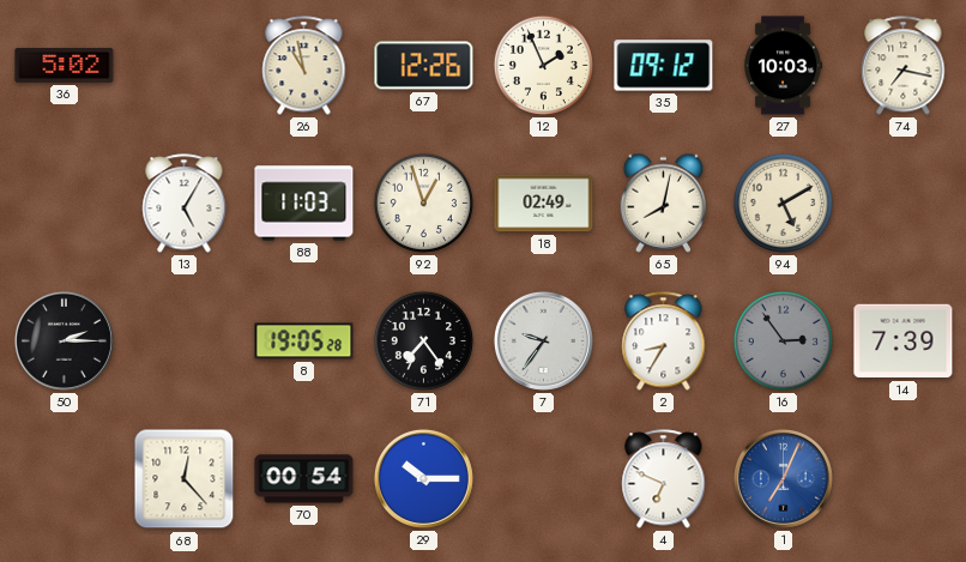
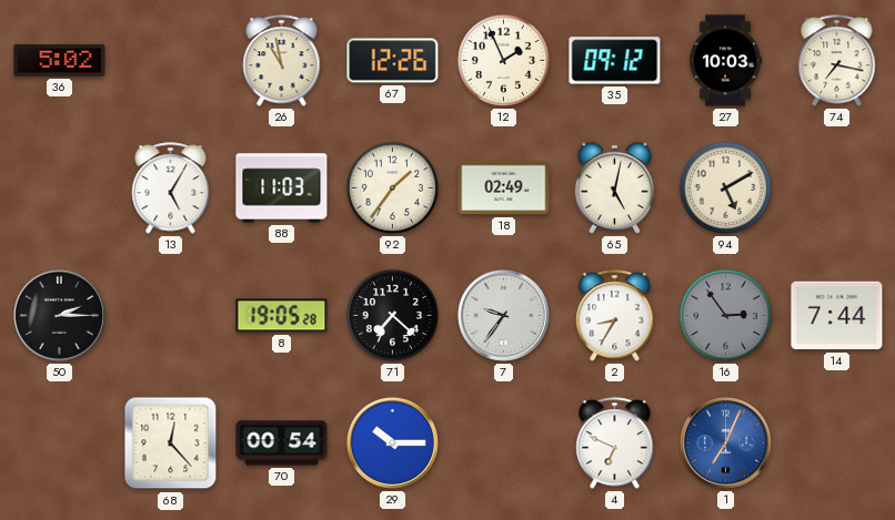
92: 12:57 -> 1:36
65: 8:02 -> 5:02
71: 7:24 -> 7:22
14: 7:39 -> 7:44
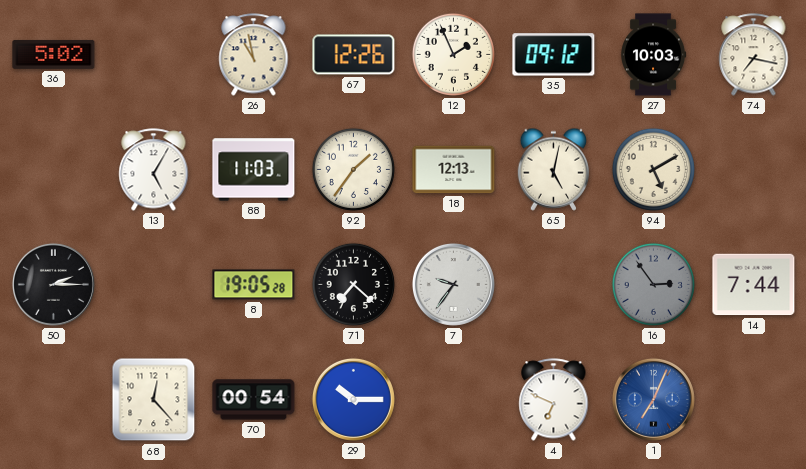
18: 02:49 -> 12:13
2: 8:35 -> none
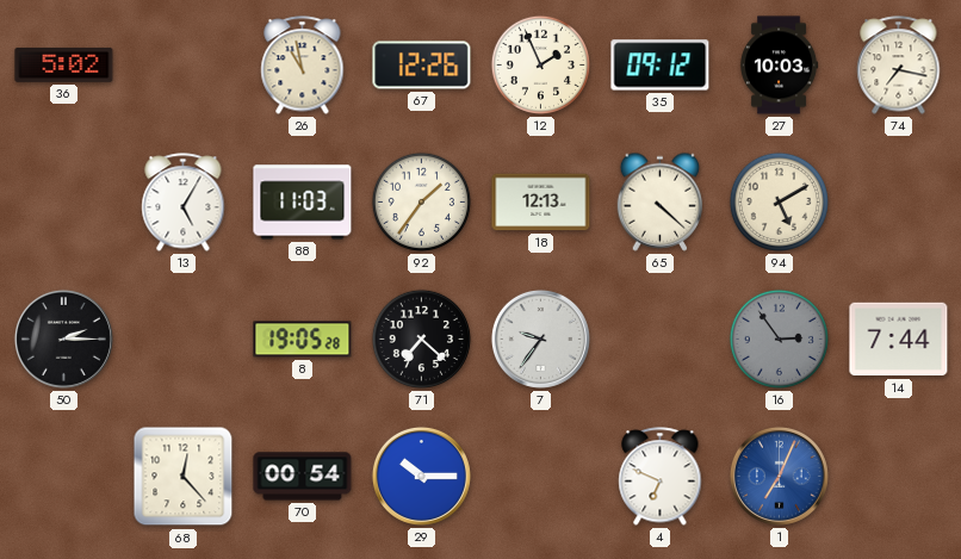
65: 5:02 -> 4:22
